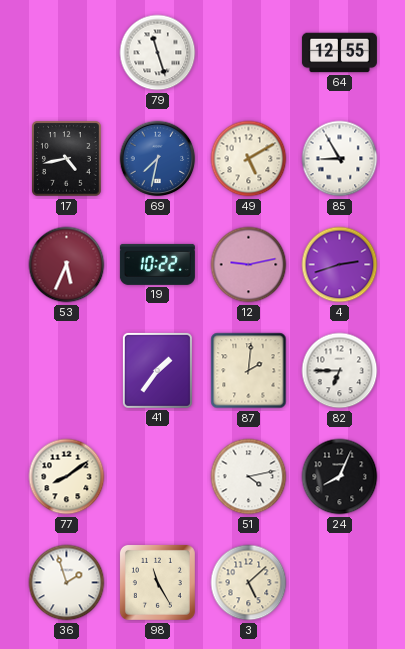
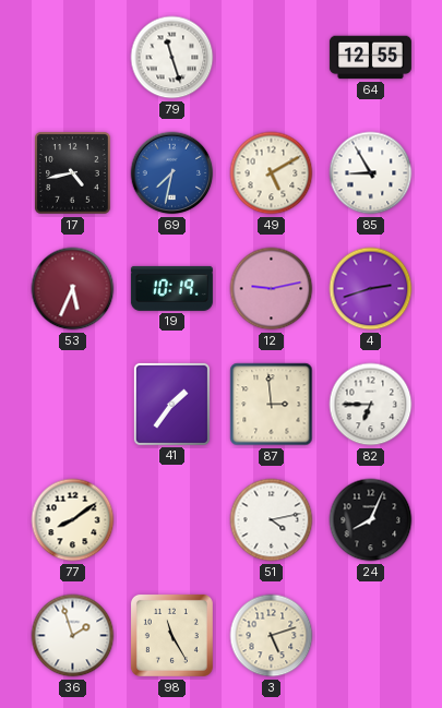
19: 10:22 -> 10:19
87: 2:01 -> 2:59
3: 5:08 -> 5:12
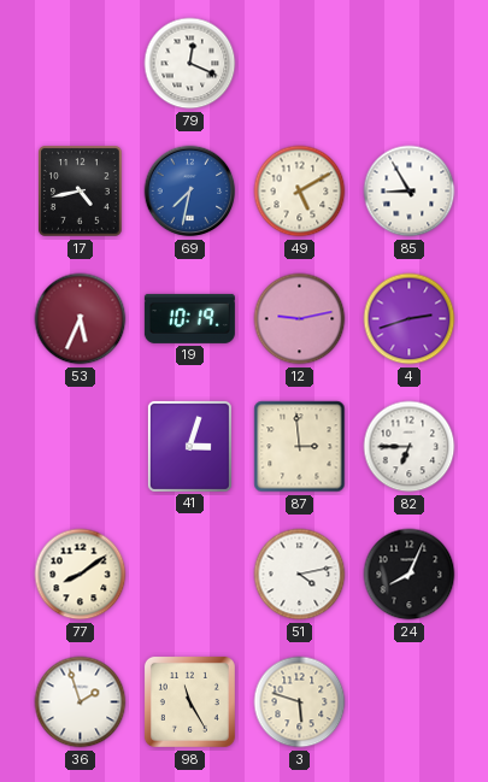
79: 11:27 -> 12:19
64: 12:55 -> none
41: 1:36 -> 3:03
3: 5:12 -> 5:48
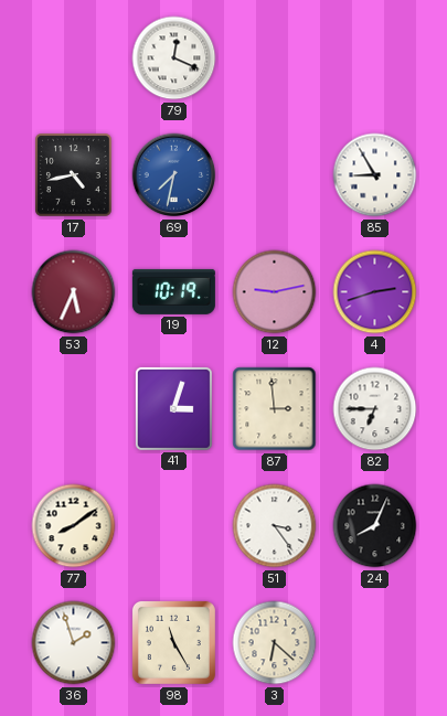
49: 5:10 -> none
51: 4:13 -> 3:24
3: 5:48 -> 6:22
